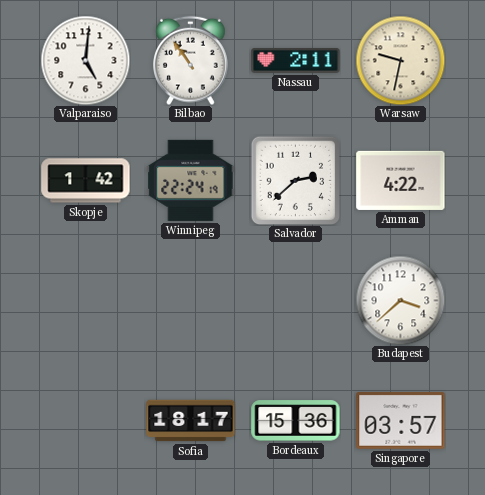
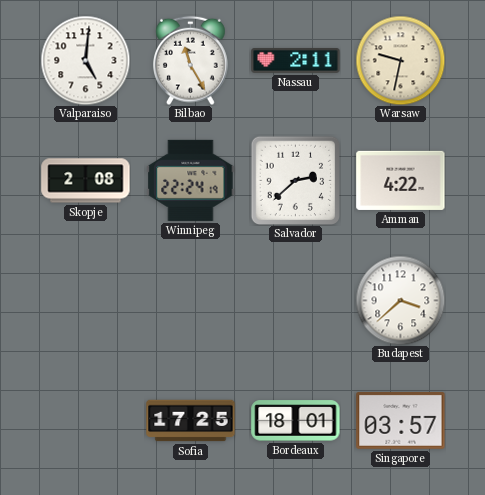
Bilbao: 10:54 -> 11:25
Skopje: 1:42 -> 2:08
Sofia: 18:17 -> 17:25
Bordeaux: 15:36 -> 18:01
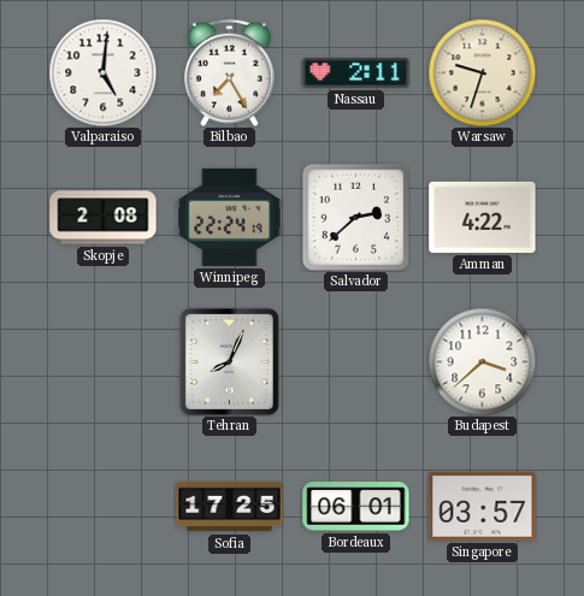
Bilbao: 11:25 -> 7:25
Warsaw: 9:32 -> 9:33
Tehran: none -> 8:04
Bordeaux: 18:01 -> 06:01
